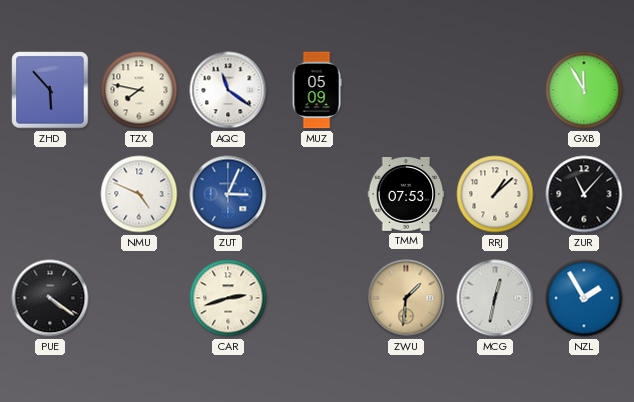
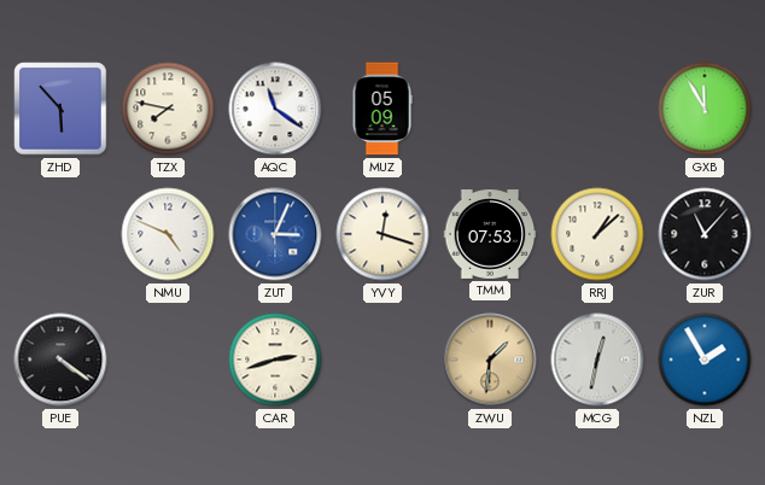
YVY: none -> 12:18
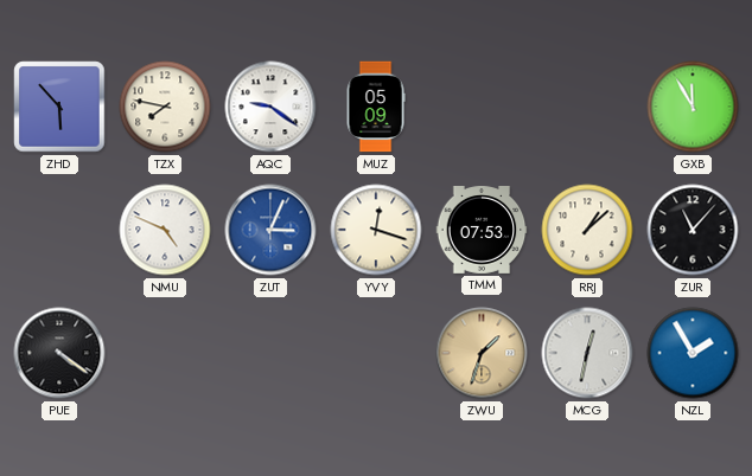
AQC: 11:21 -> 9:21
CAR: 2:42 -> none
ZWU: 1:31 -> 1:33
